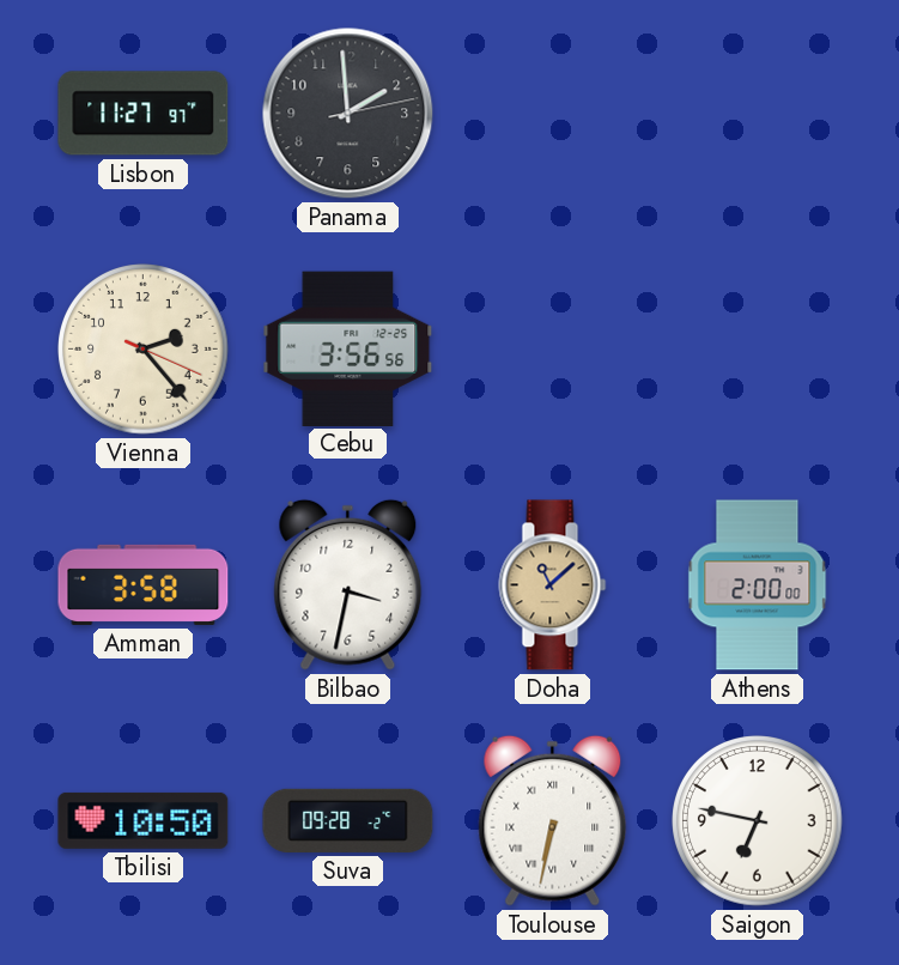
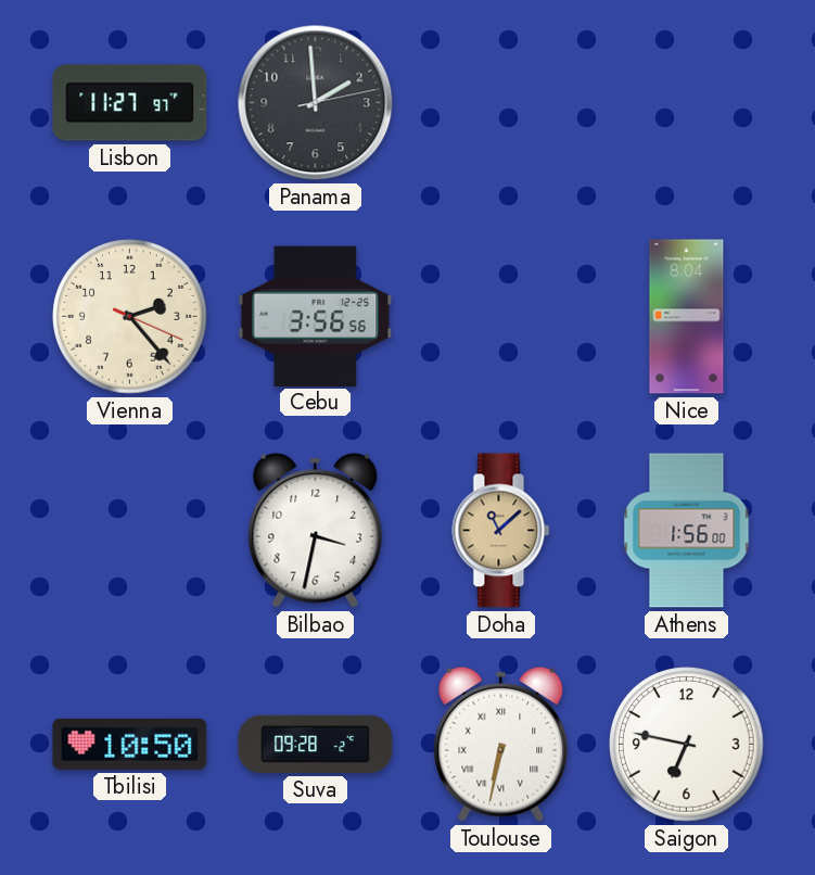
Nice: none -> 8:04
Amman: 3:58 -> none
Athens: 2:00 -> 1:56
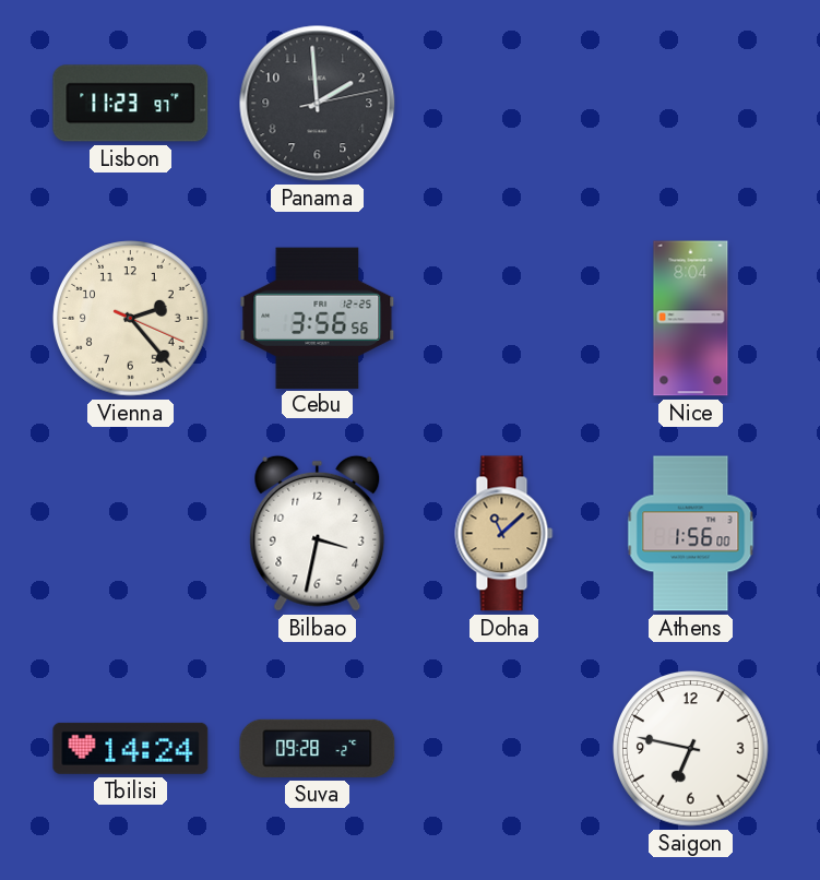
Lisbon: 11:27 -> 11:23
Tbilisi: 10:50 -> 14:24
Toulouse: 6:32 -> none
